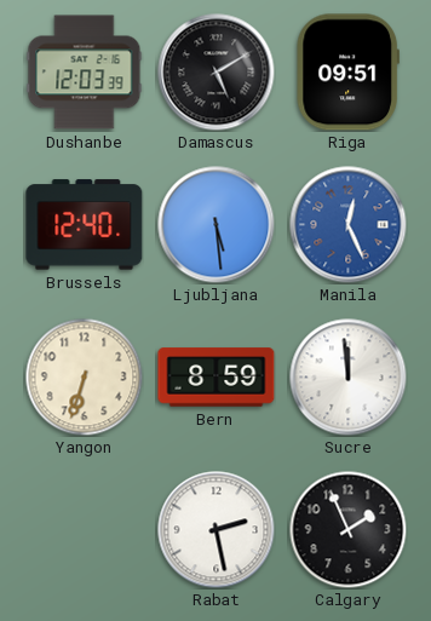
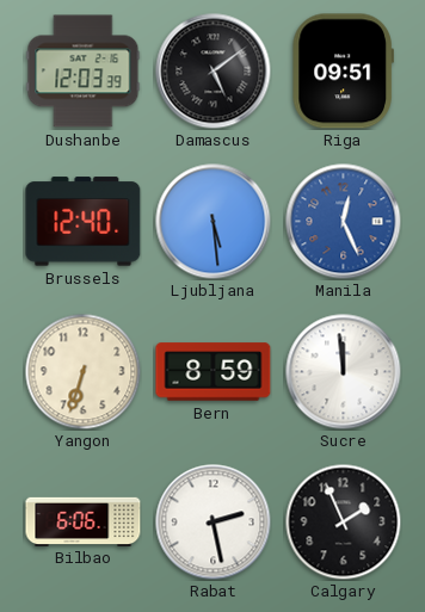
Damascus: 5:10 -> 5:09
Bilbao: none -> 6:06
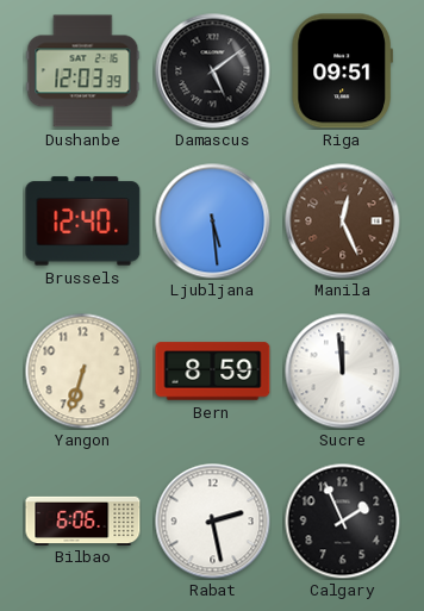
Manila dial: blue -> brown
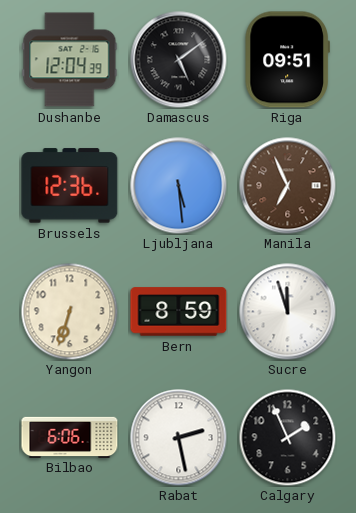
Dushanbe: 12:03 -> 12:04
Brussels: 12:40 -> 12:36
Manila: 12:26 -> 6:56
Sucre: 11:59 -> 11:57
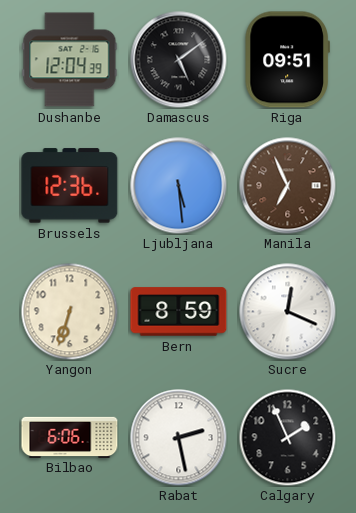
Sucre: 11:57 -> 12:19
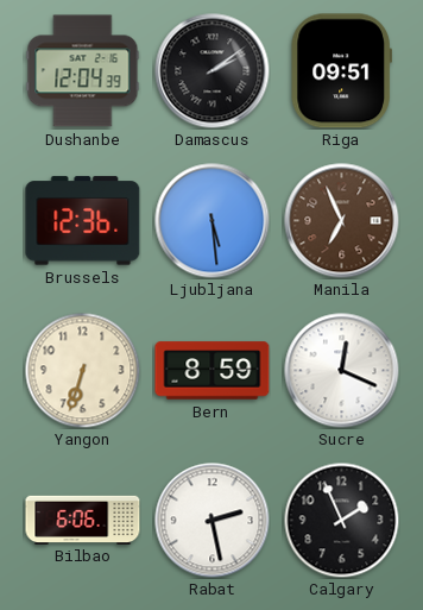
Damascus: 5:09 -> 2:09
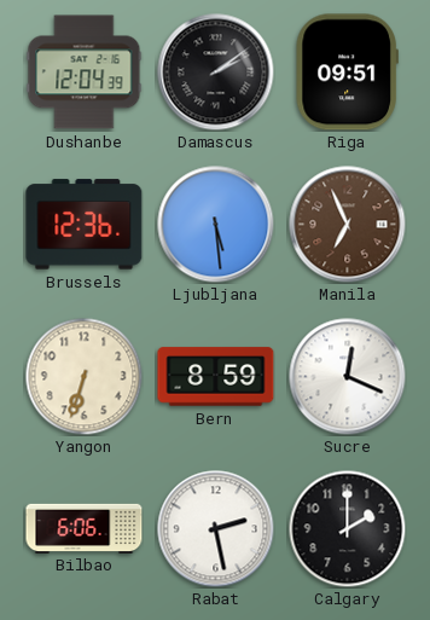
Calgary: 1:56 -> 2:00
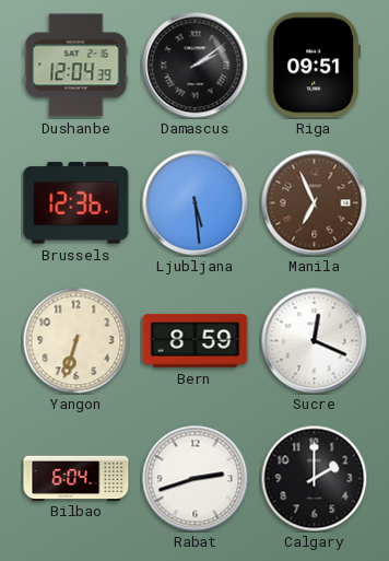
Bilbao: 6:06 -> 6:04
Rabat: 2:28 -> 2:42
